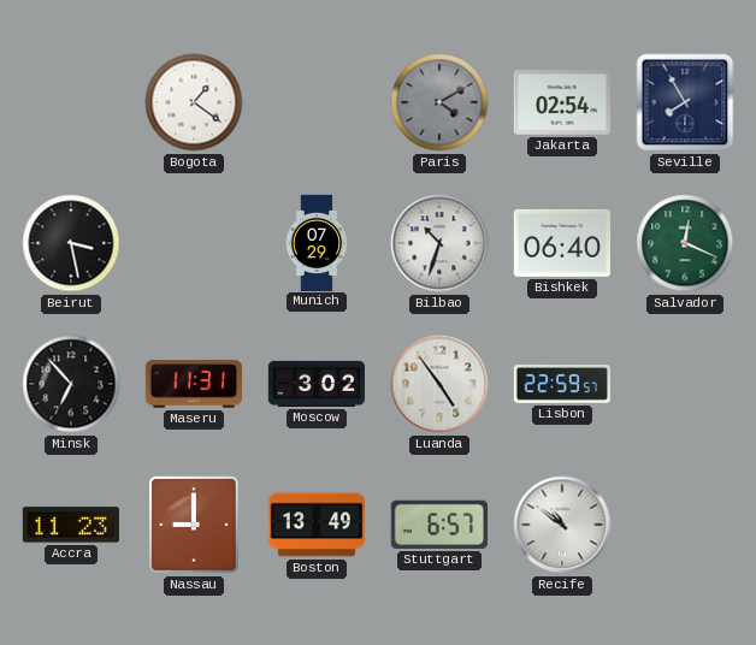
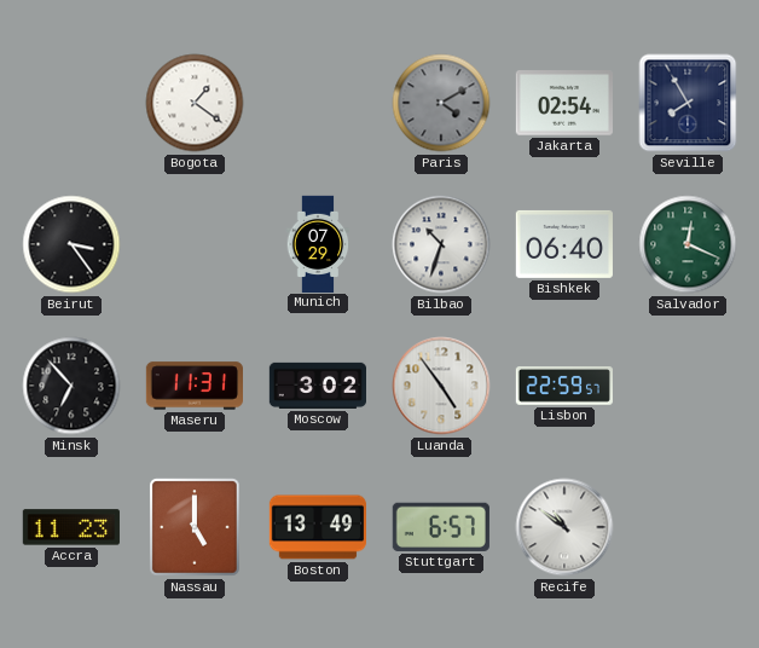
Beirut: 3:28 -> 3:24
Nassau: 9:00 -> 5:00
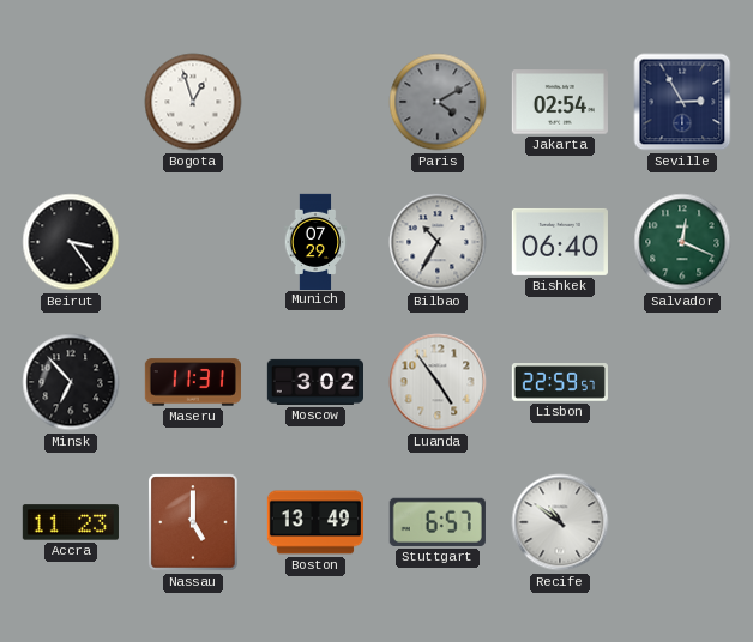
Bogota: 1:21 -> 12:57
Seville: 7:55 -> 2:55
Bilbao: 10:33 -> 10:35
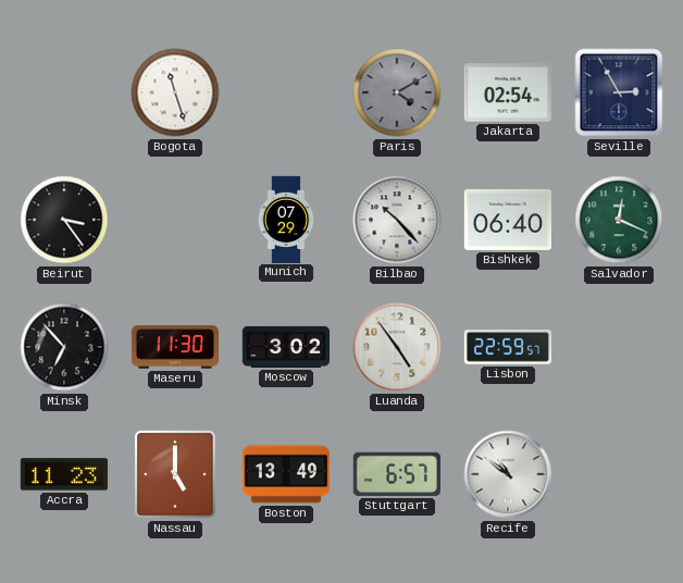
Bogota: 12:57 -> 11:27
Bilbao: 10:35 -> 10:23
Maseru: 11:31 -> 11:30
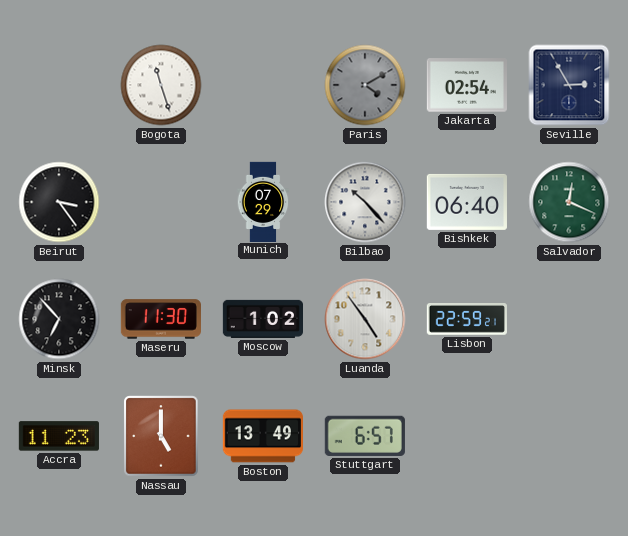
Moscow: 3:02 -> 1:02
Lisbon: 22:59:57 -> 22:59:21
Recife: 10:51 -> none
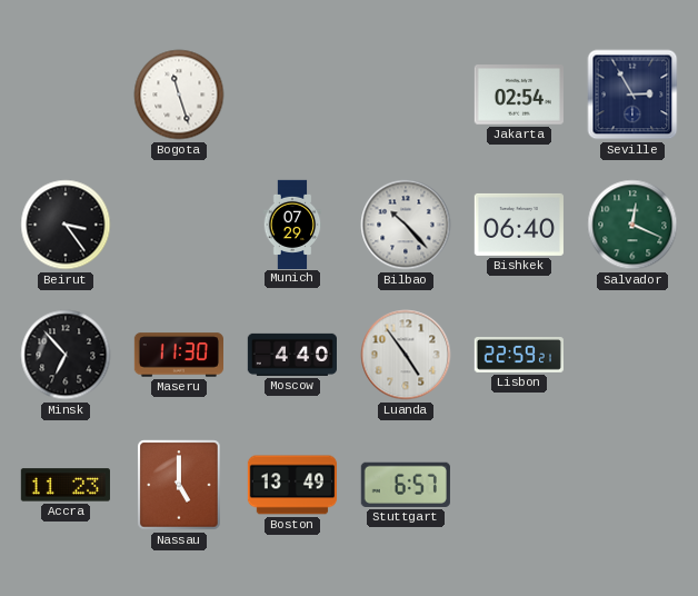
Paris: 4:10 -> none
Moscow: 1:02 -> 4:40
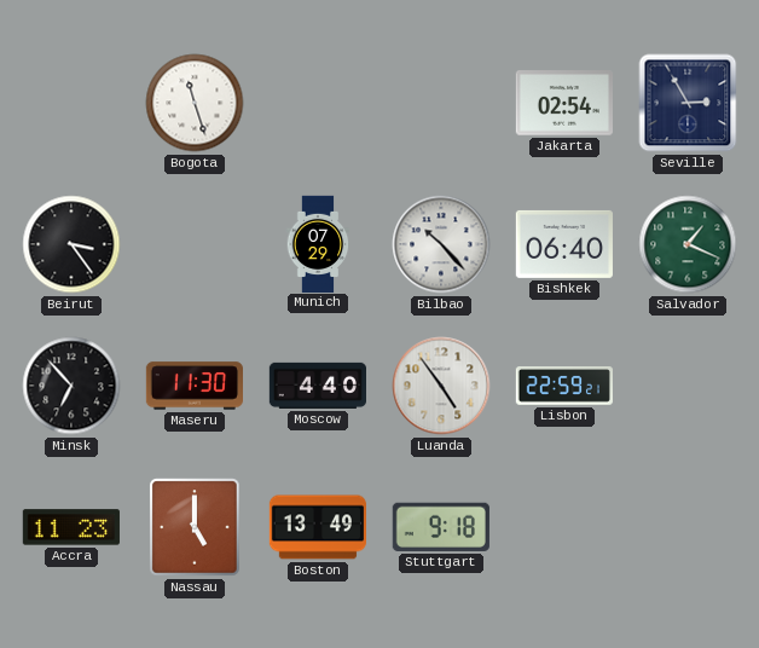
Salvador: 12:19 -> 1:19
Stuttgart: 6:57 -> 9:18
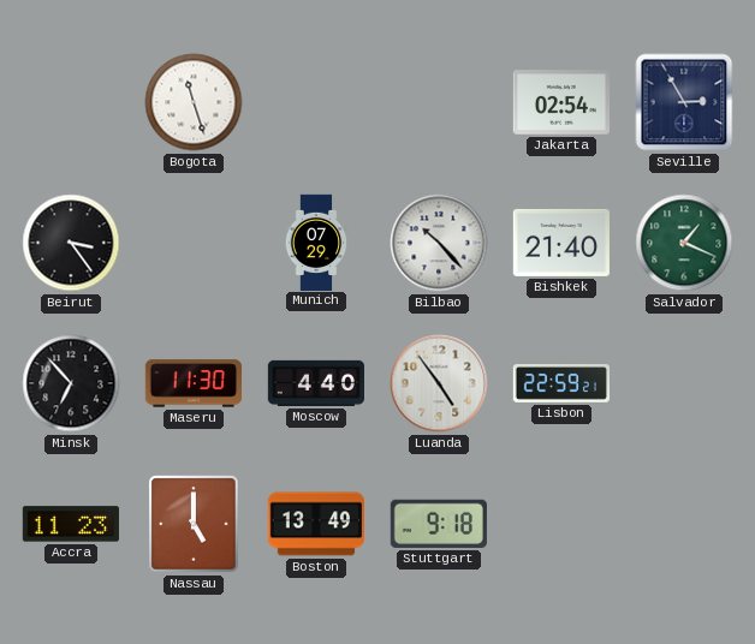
Bishkek: 06:40 -> 21:40
